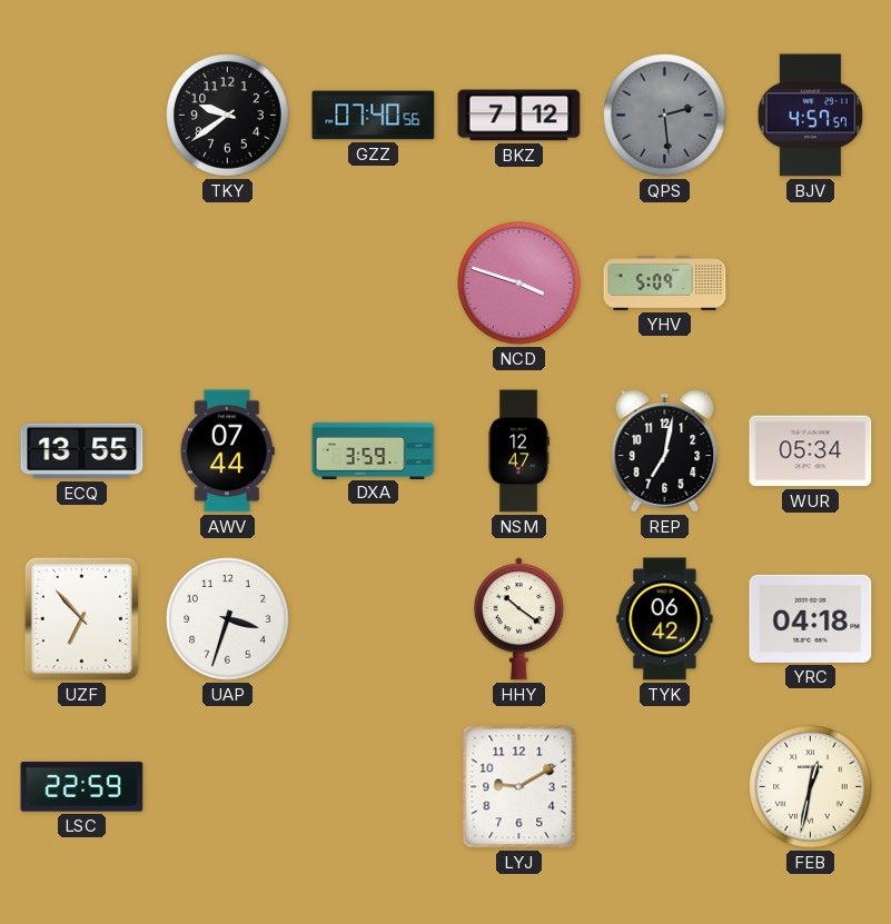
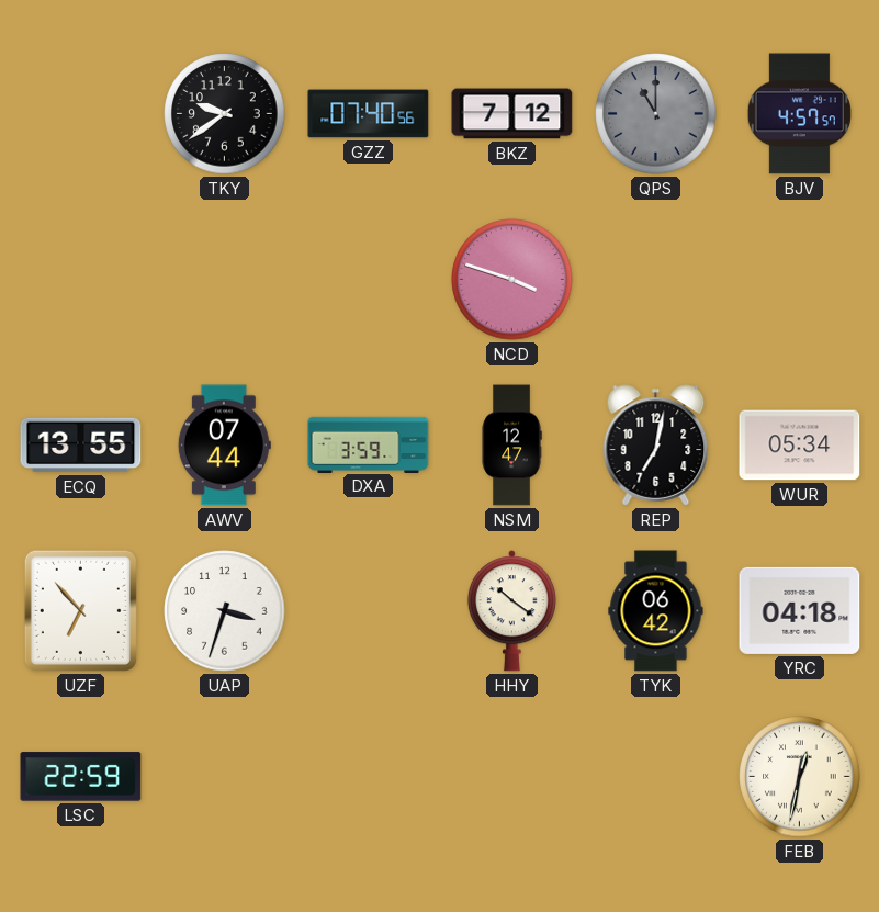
QPS: 2:29 -> 11:00
YHV: 5:09 -> none
LYJ: 9:10 -> none
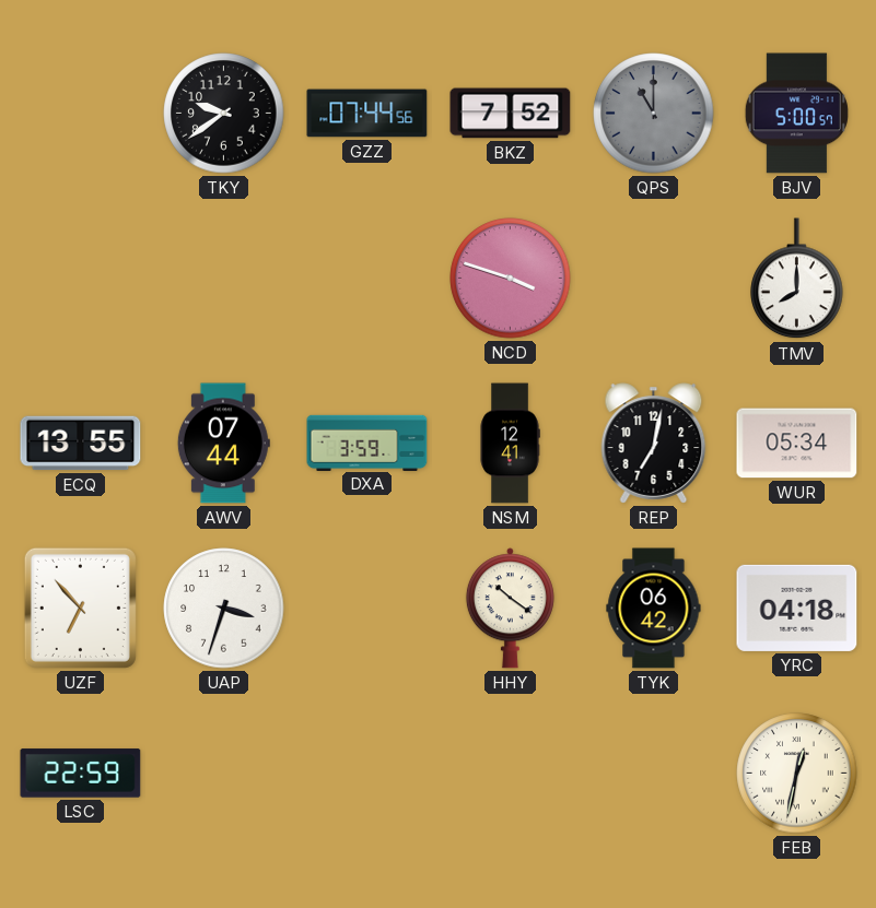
GZZ: 07:40 -> 07:44
BKZ: 7:12 -> 7:52
BJV: 4:57 -> 5:00
TMV: none -> 8:00
NSM: 12:47 -> 12:41
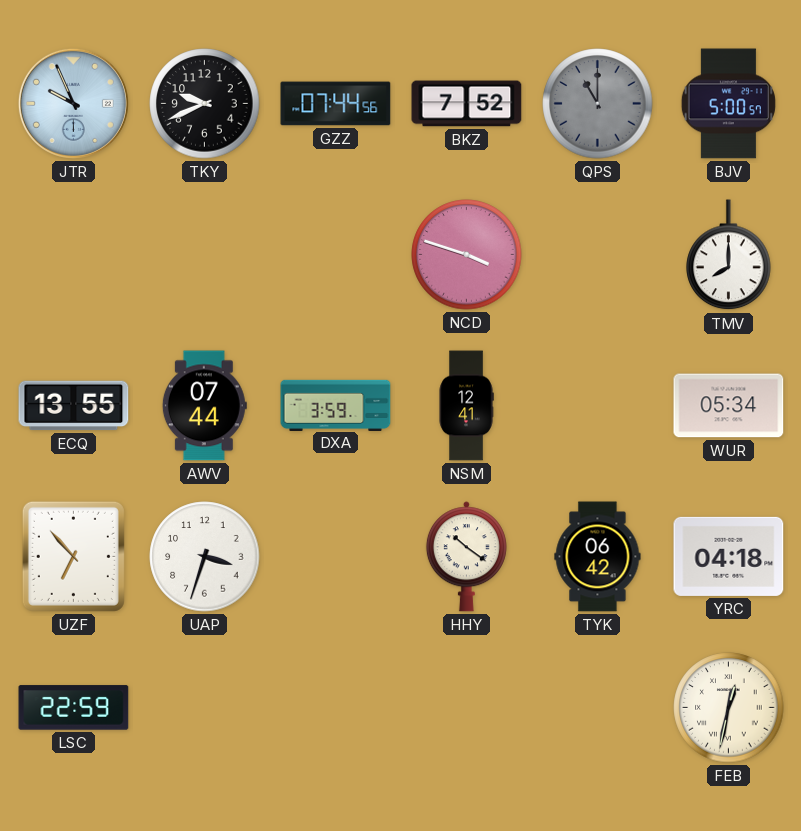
JTR: none -> 9:56
TKY: 9:39 -> 9:41
REP: 7:02 -> none
